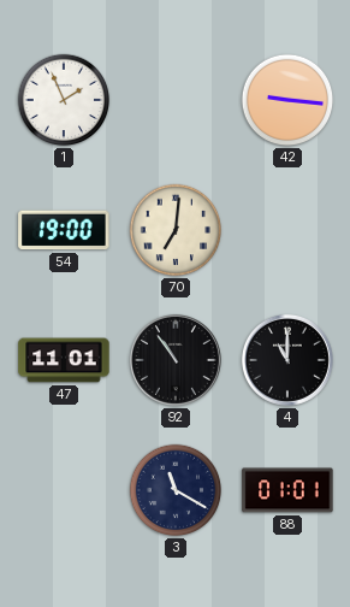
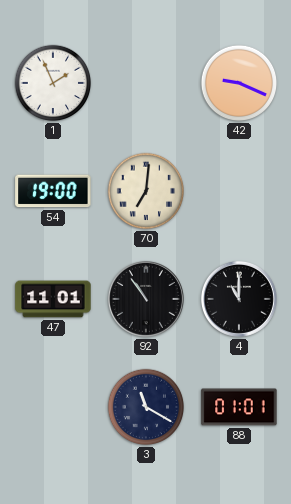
42: 9:16 -> 9:19
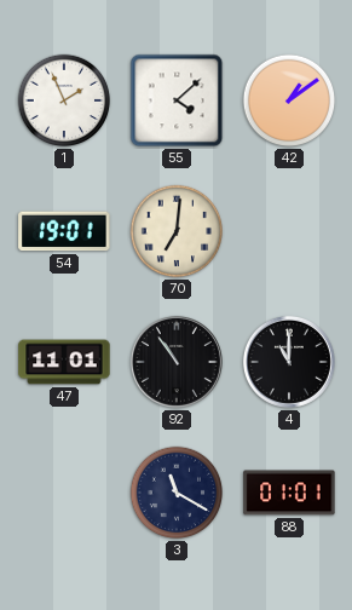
55: none -> 4:08
42: 9:19 -> 1:09
54: 19:00 -> 19:01
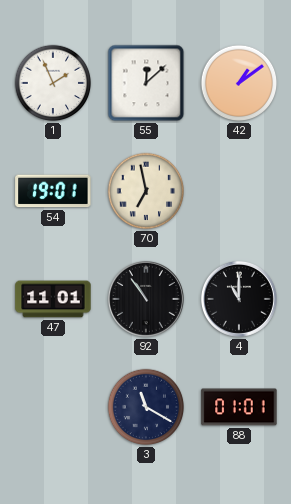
55: 4:08 -> 12:08
70: 7:01 -> 6:58
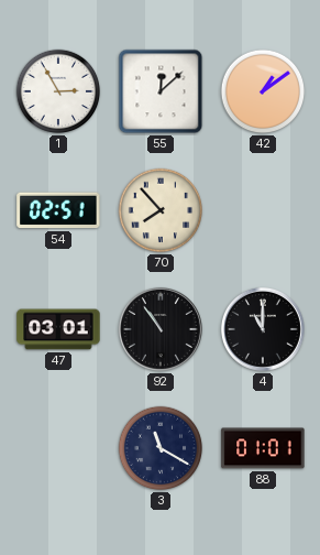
1: 1:56 -> 2:55
54: 19:01 -> 02:51
70: 6:58 -> 7:53
47: 11:01 -> 03:01
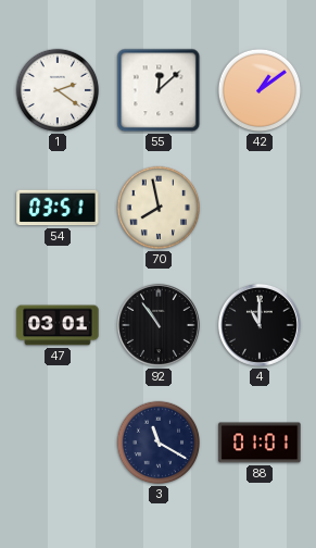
1: 2:55 -> 2:21
54: 02:51 -> 03:51
70: 7:53 -> 7:58
